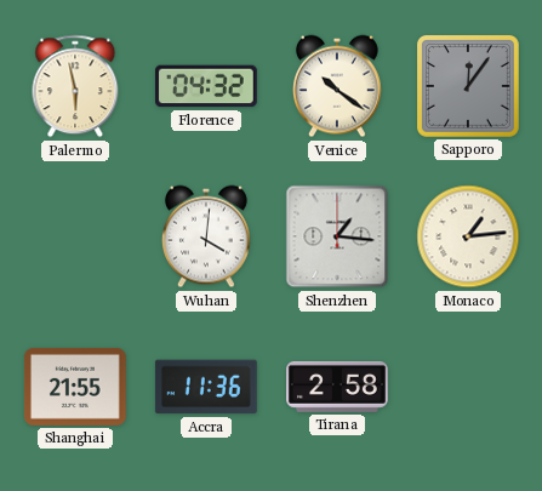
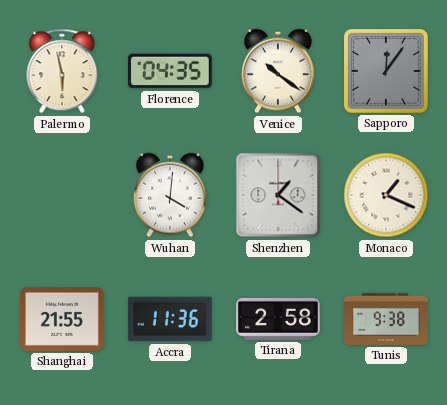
Florence: 04:32 -> 04:35
Shenzhen: 1:16 -> 1:21
Monaco: 1:14 -> 1:19
Tunis: none -> 9:38
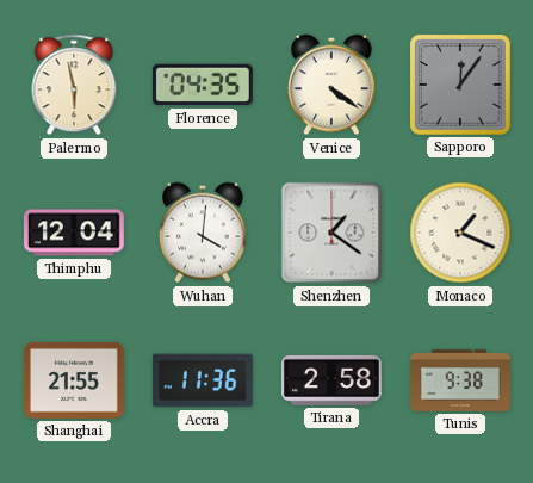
Venice: 10:21 -> 4:21
Thimphu: none -> 12:04
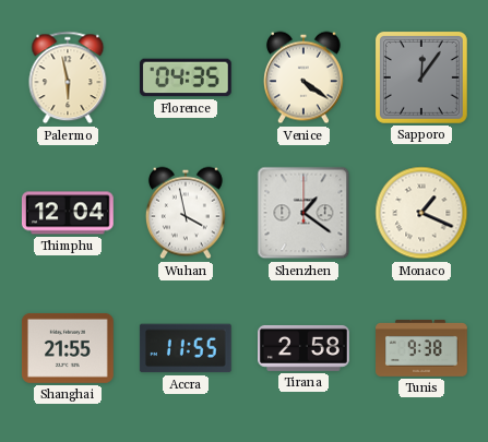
Wuhan: 4:01 -> 3:58
Accra: 11:36 -> 11:55
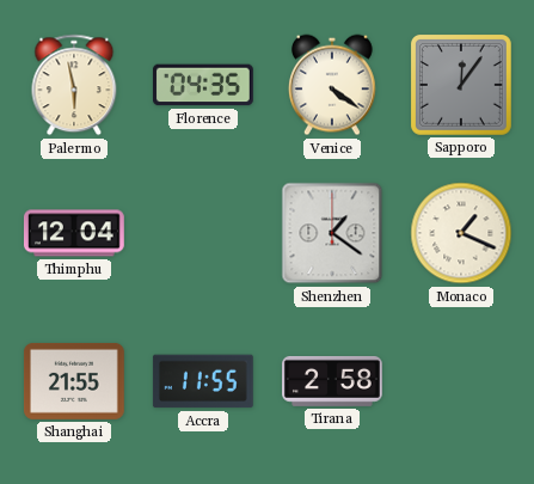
Wuhan: 3:58 -> none
Tunis: 9:38 -> none
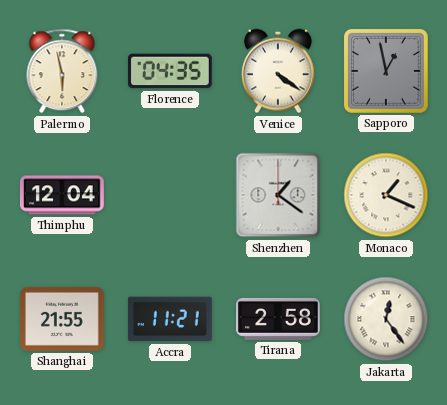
Sapporo: 12:06 -> 12:58
Accra: 11:55 -> 11:21
Jakarta: none -> 12:24
